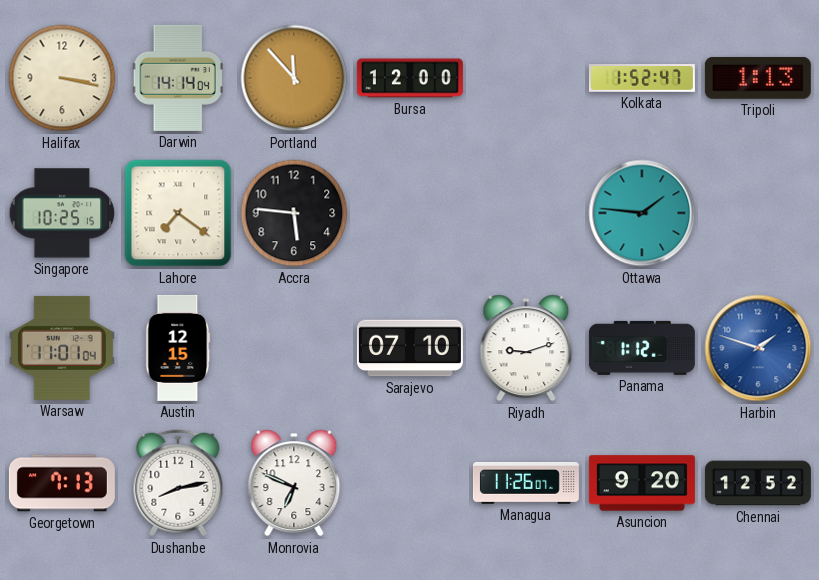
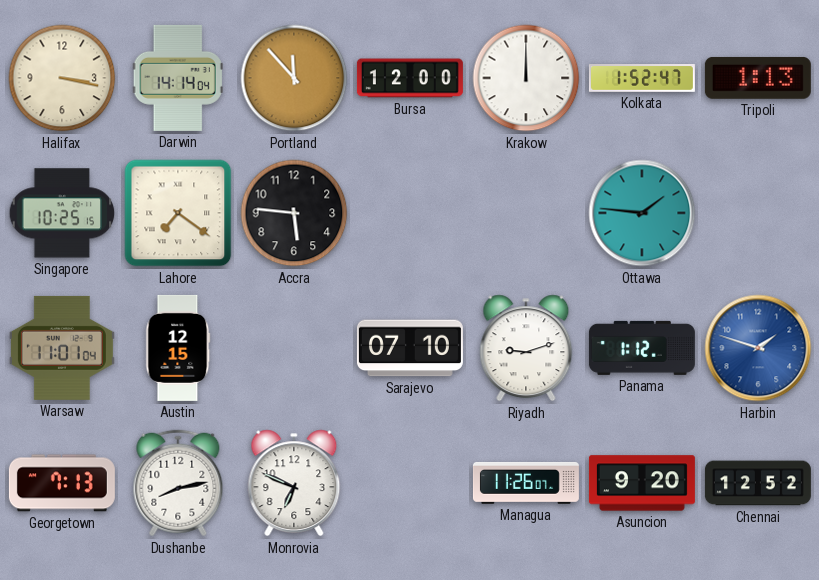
Krakow: none -> 12:00
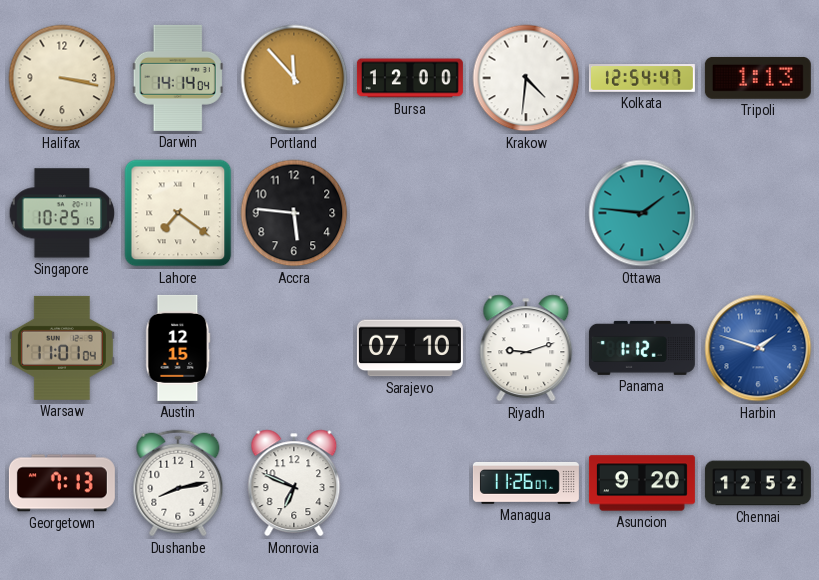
Krakow: 12:00 -> 4:31
Kolkata: 1:52 -> 12:54
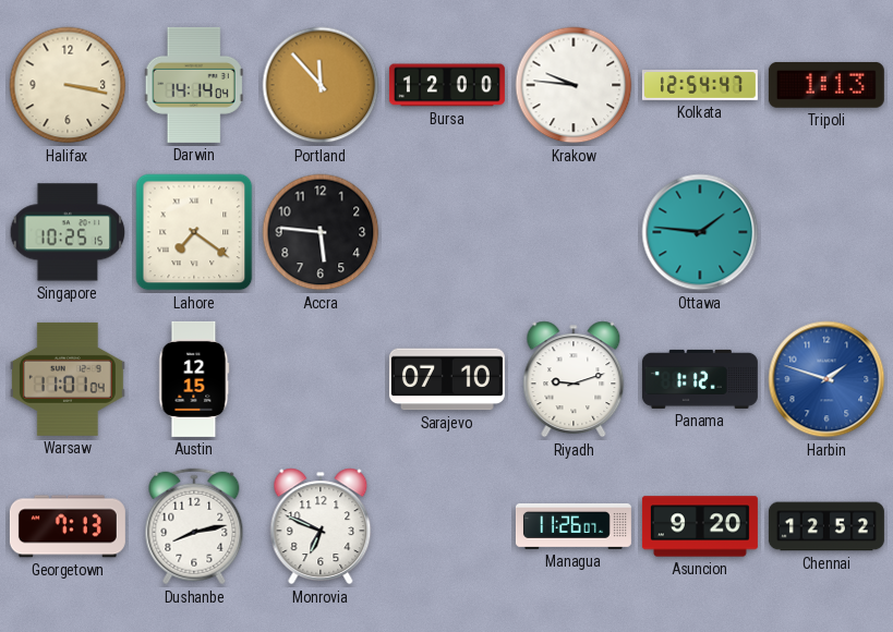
Krakow: 4:31 -> 9:46
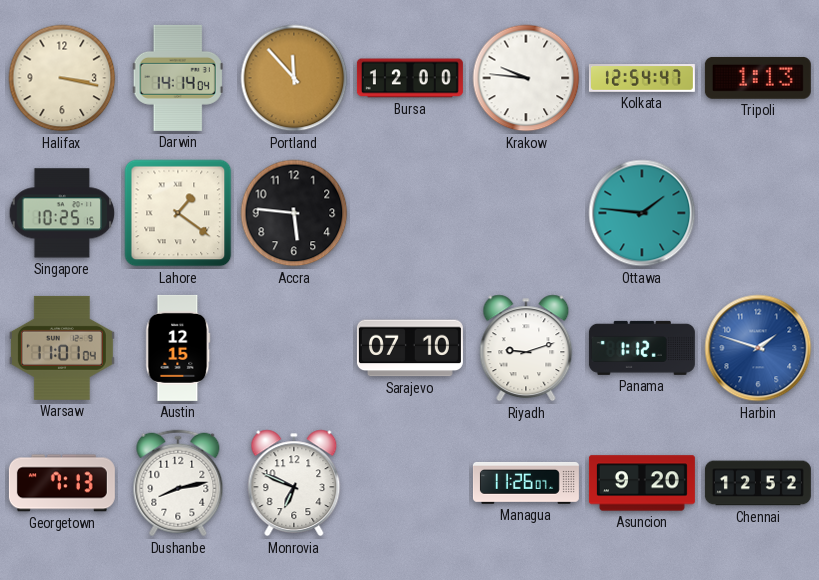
Lahore: 7:21 -> 1:21
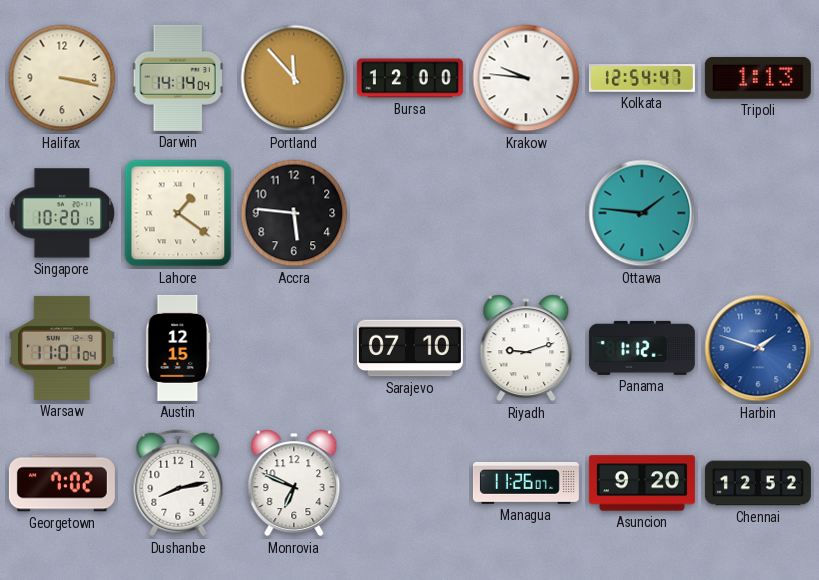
Singapore: 10:25 -> 10:20
Georgetown: 7:13 -> 7:02
